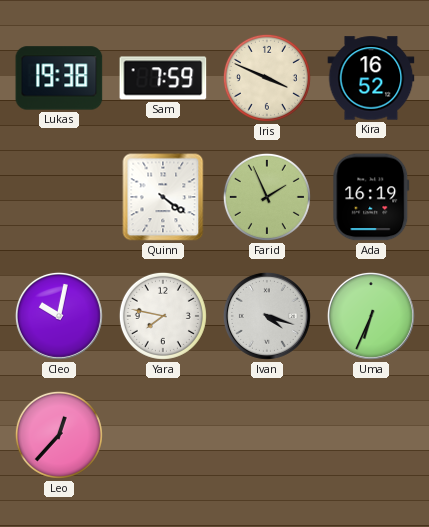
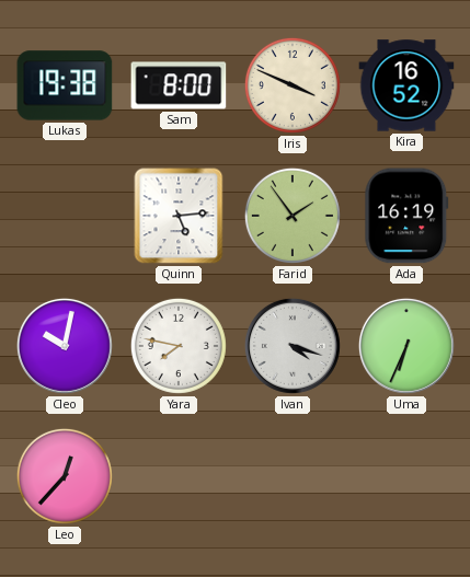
Sam: 7:59 -> 8:00
Quinn: 4:21 -> 5:14
Farid: 1:56 -> 1:54
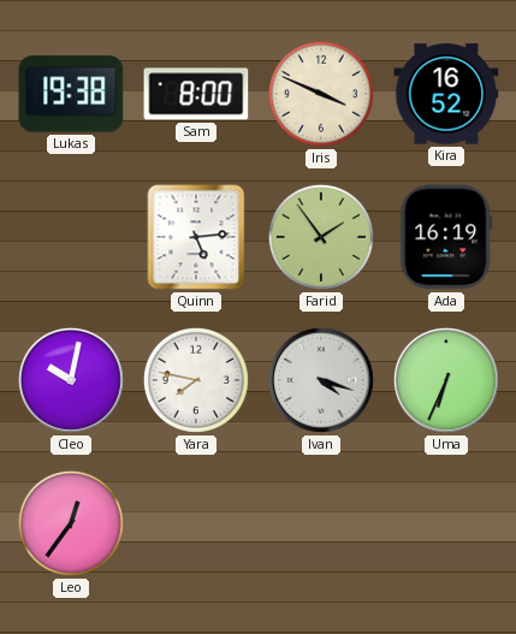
Leo: 12:37 -> 12:36
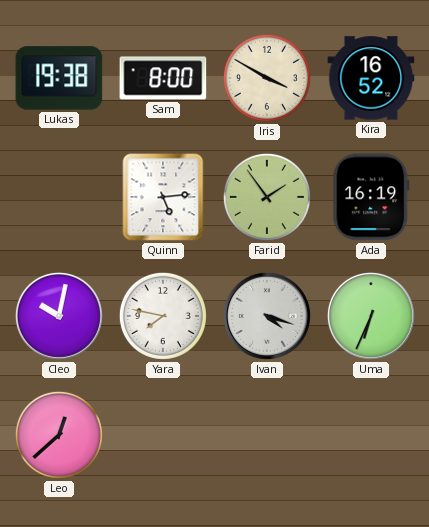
Iris: 3:49 -> 3:50
Leo: 12:36 -> 12:38
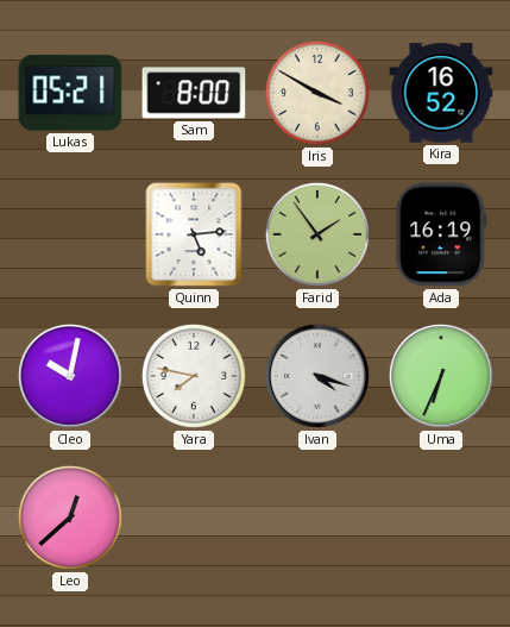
Lukas: 19:38 -> 05:21
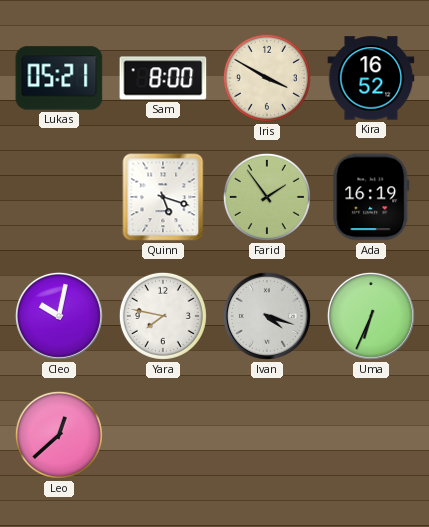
Quinn: 5:14 -> 5:18
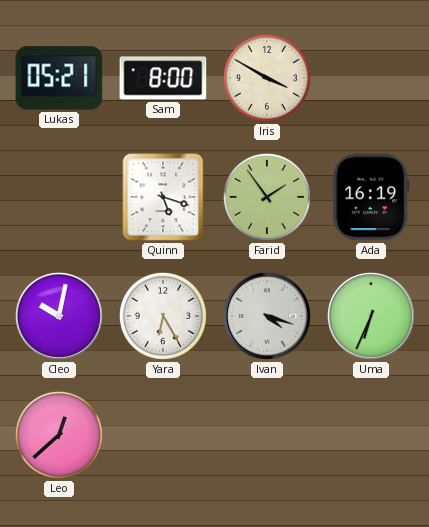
Kira: 16:52 -> none
Yara: 7:47 -> 6:25
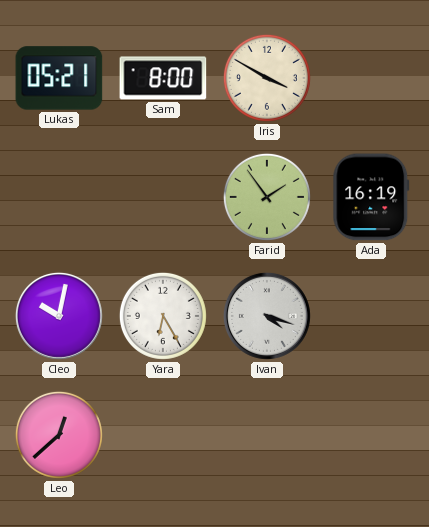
Quinn: 5:18 -> none
Uma: 6:34 -> none
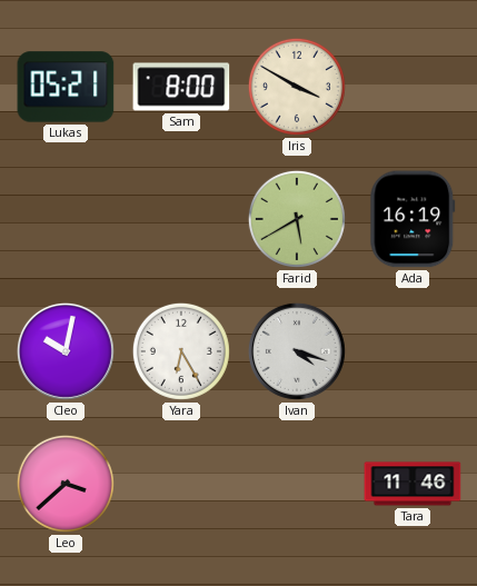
Farid: 1:54 -> 5:40
Leo: 12:38 -> 3:38
Tara: none -> 11:46
